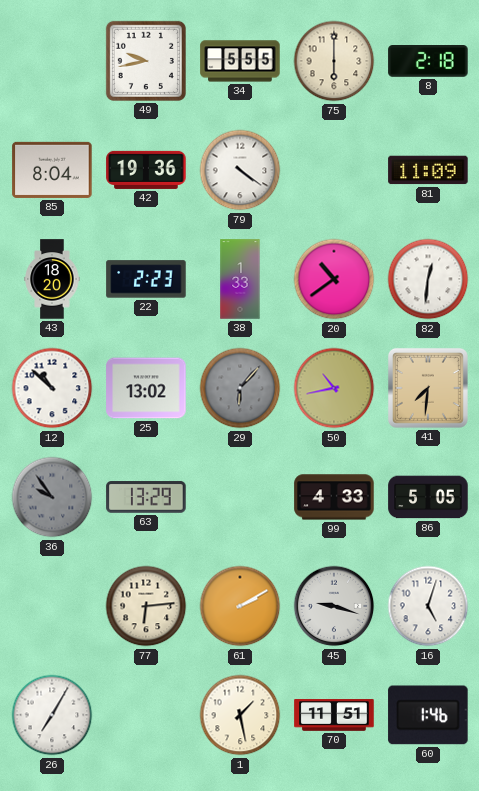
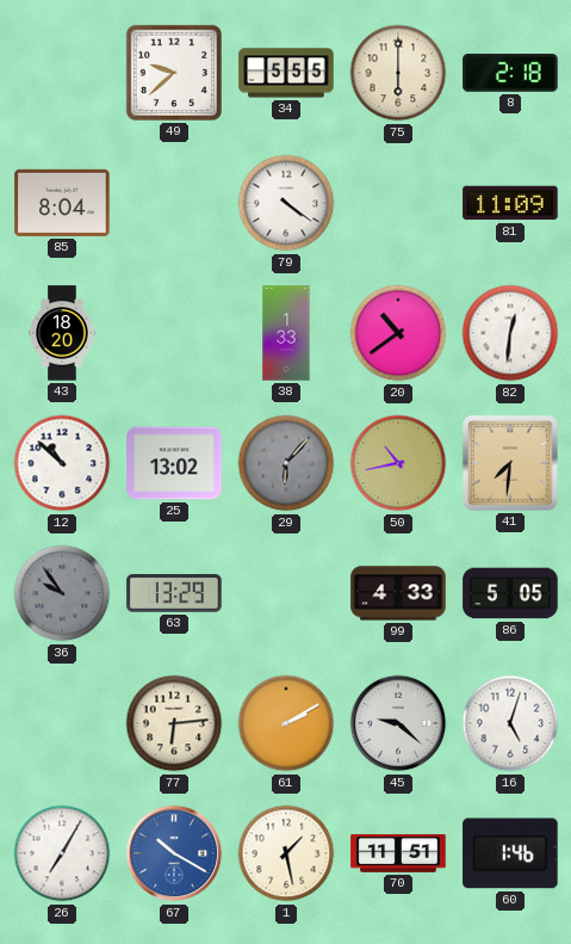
49: 9:43 -> 9:38
42: 19:36 -> none
22: 2:23 -> none
45: 9:18 -> 9:22
67: none -> 10:20
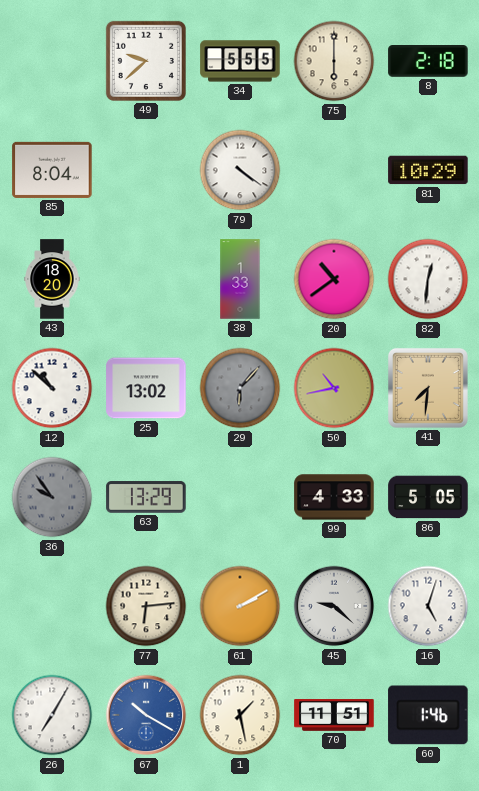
81: 11:09 -> 10:29
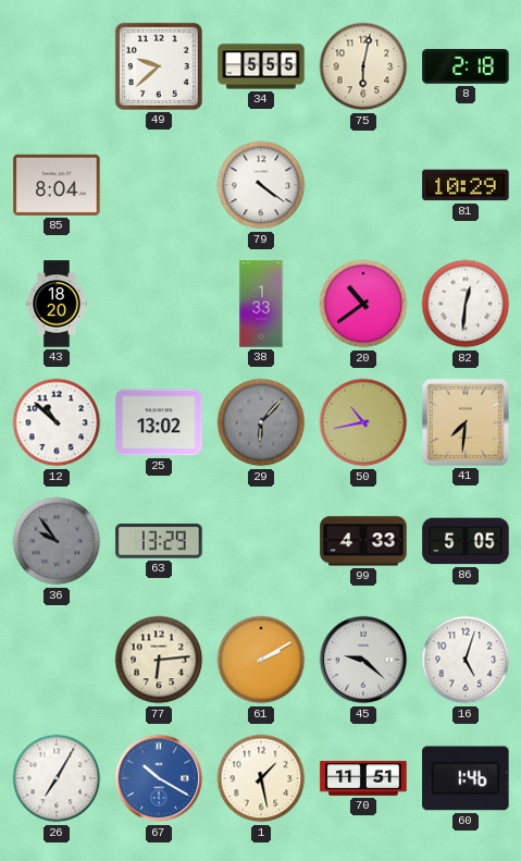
75: 6:00 -> 6:02
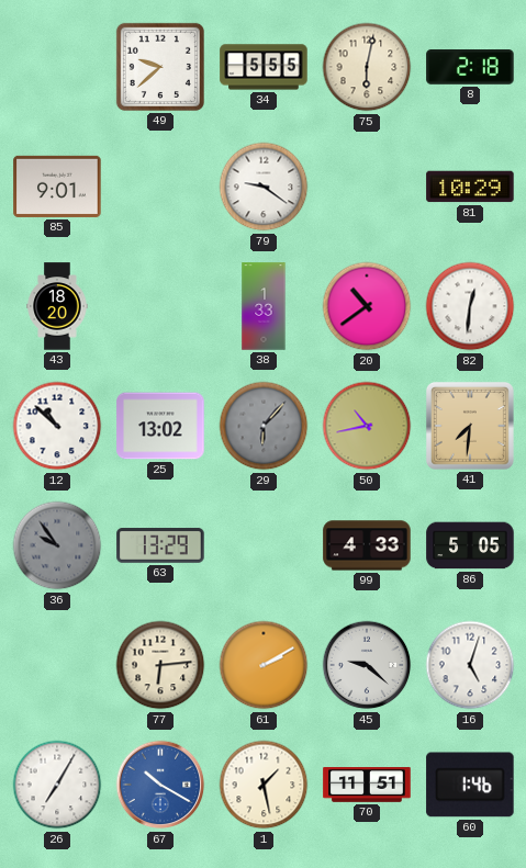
85: 8:04 -> 9:01
79: 4:21 -> 9:21
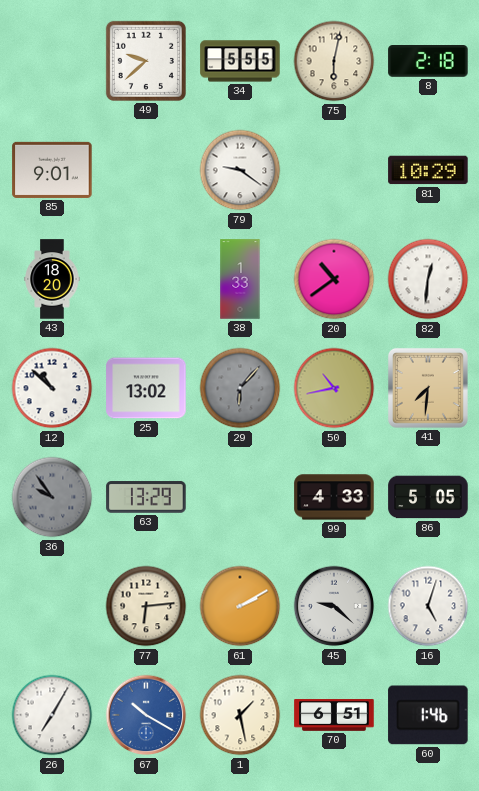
70: 11:51 -> 6:51
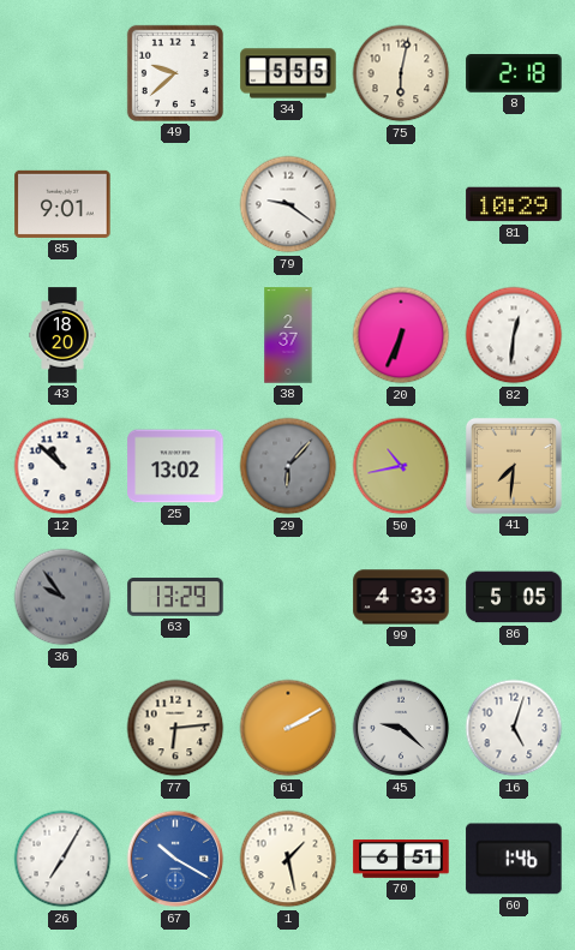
38: 1:33 -> 2:37
20: 10:39 -> 6:34
